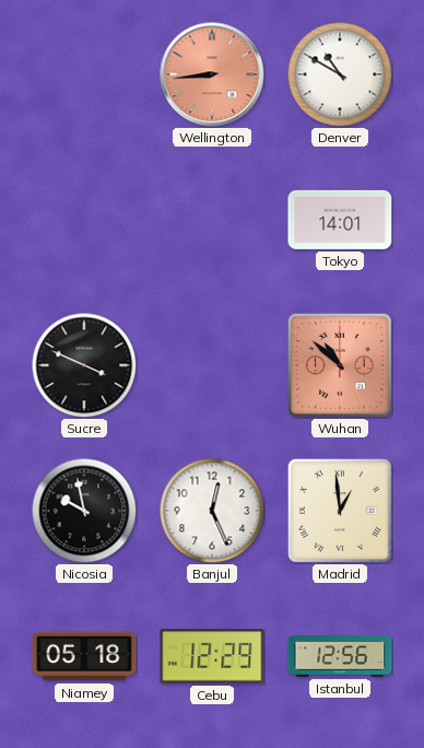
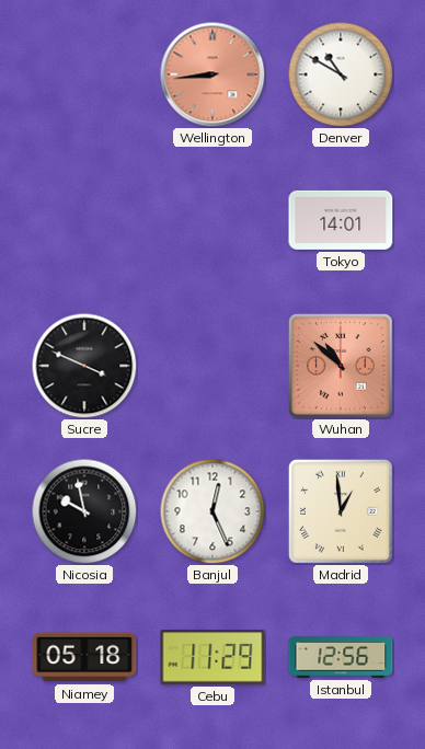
Cebu: 12:29 -> 11:29
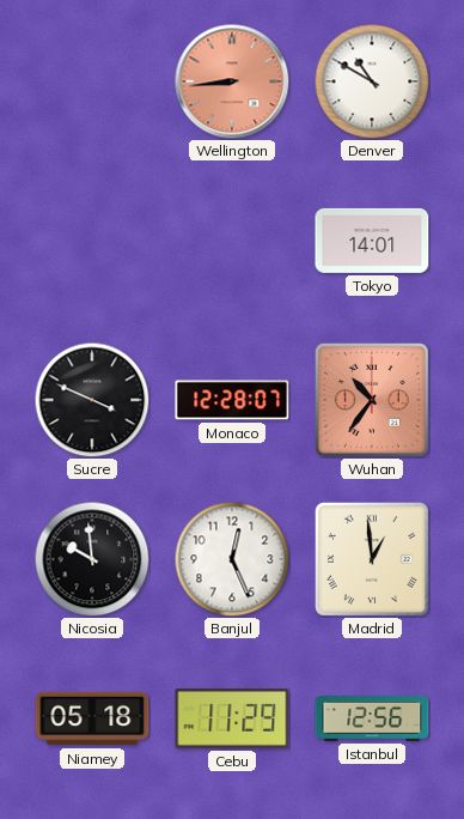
Monaco: none -> 12:28
Wuhan: 10:52 -> 10:36
Nicosia: 9:58 -> 9:59
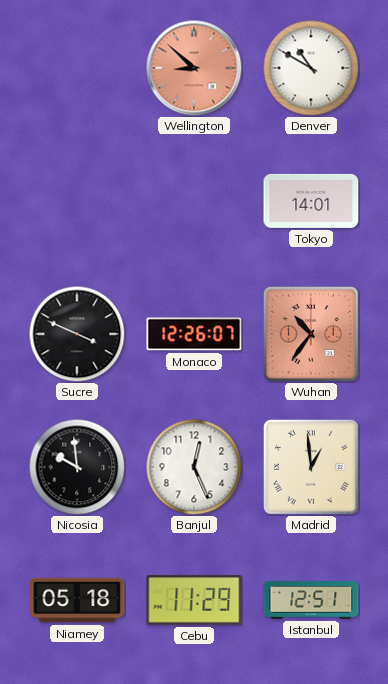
Wellington: 8:44 -> 8:52
Monaco: 12:28 -> 12:26
Istanbul: 12:56 -> 12:51
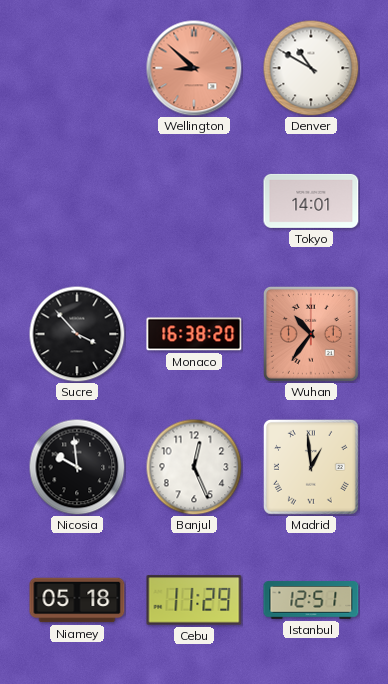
Sucre: 3:49 -> 3:53
Monaco: 12:26 -> 16:38
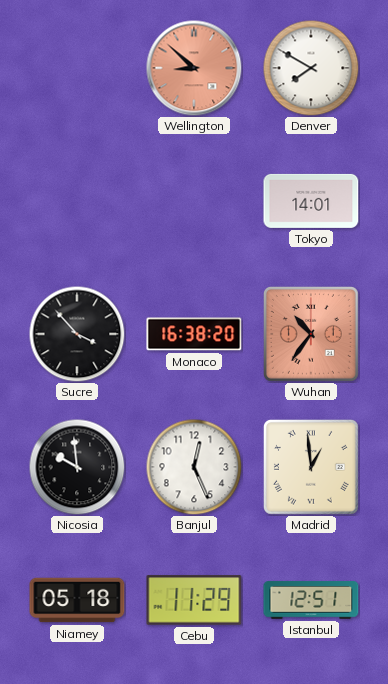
Denver: 10:50 -> 7:50
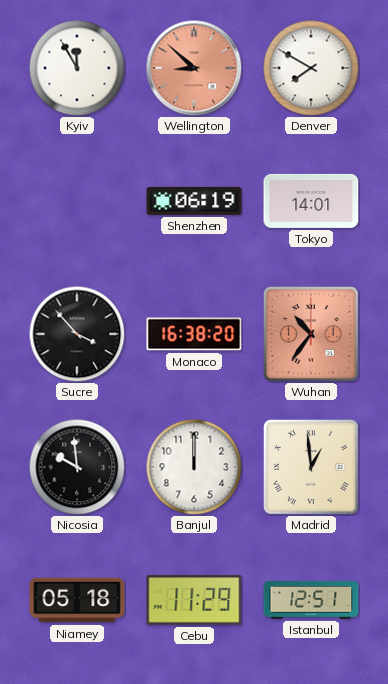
Kyiv: none -> 11:55
Shenzhen: none -> 06:19
Banjul: 12:26 -> 12:00
